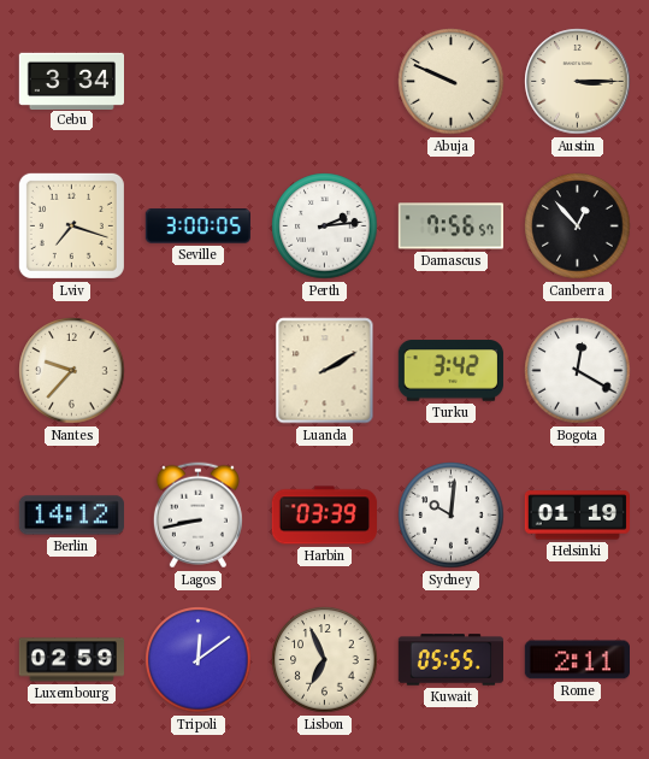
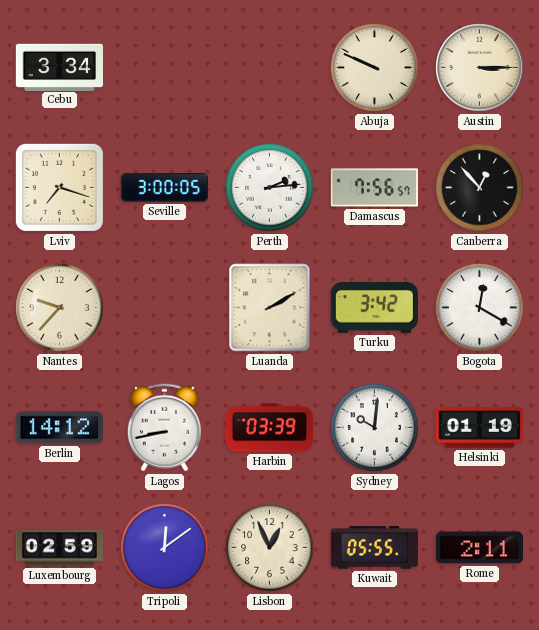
Lisbon: 6:56 -> 12:56
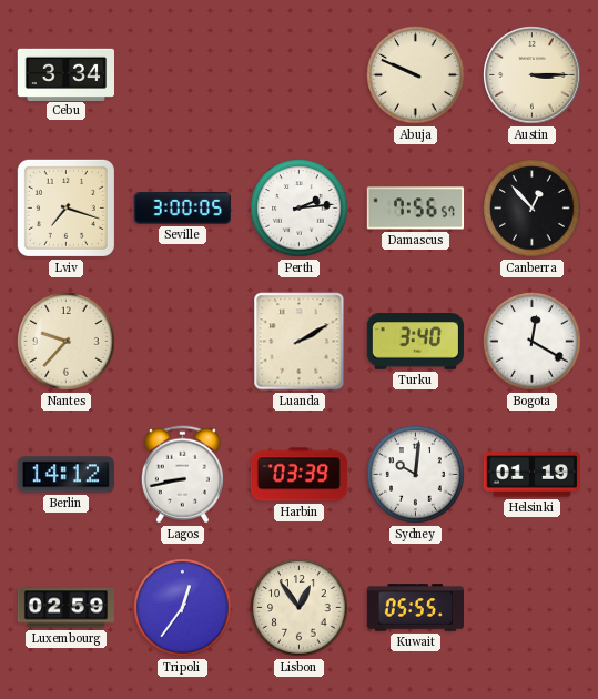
Turku: 3:42 -> 3:40
Tripoli: 12:09 -> 12:36
Lisbon: 12:56 -> 12:54
Rome: 2:11 -> none
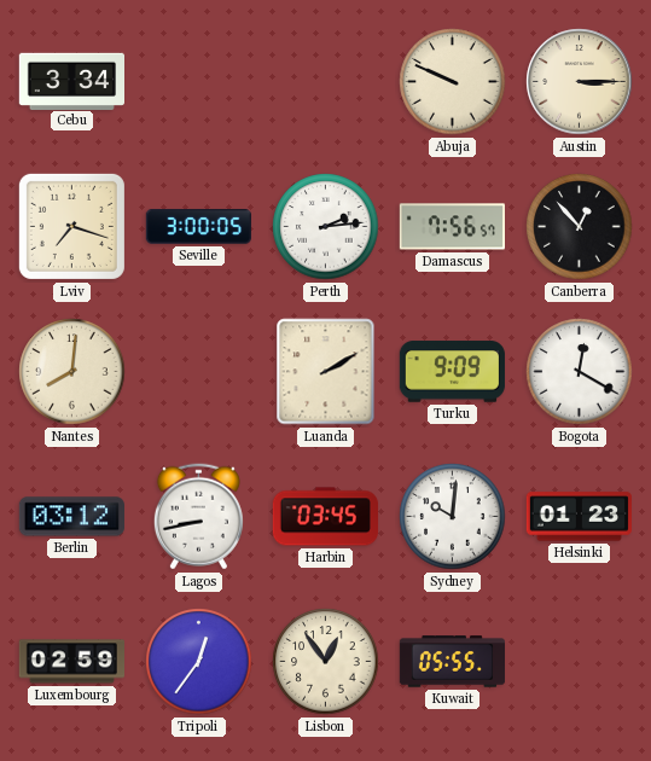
Nantes: 9:37 -> 8:01
Turku: 3:40 -> 9:09
Berlin: 14:12 -> 03:12
Harbin: 03:39 -> 03:45
Helsinki: 01:19 -> 01:23
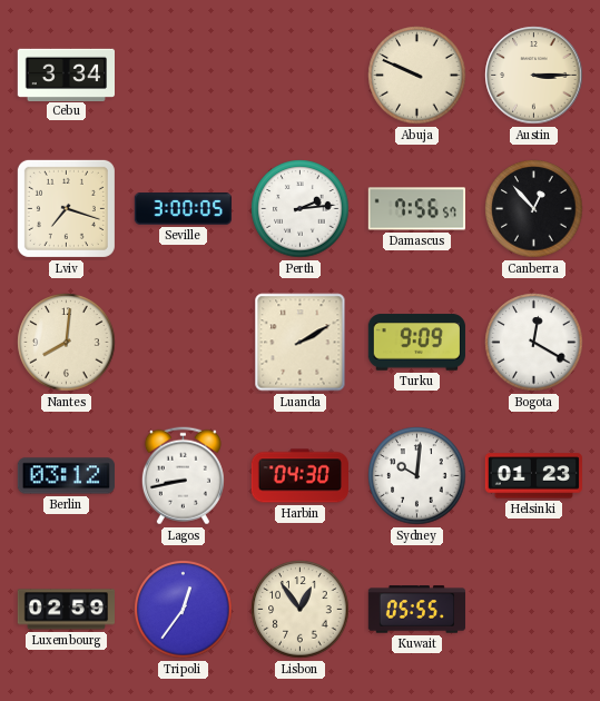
Harbin: 03:45 -> 04:30
